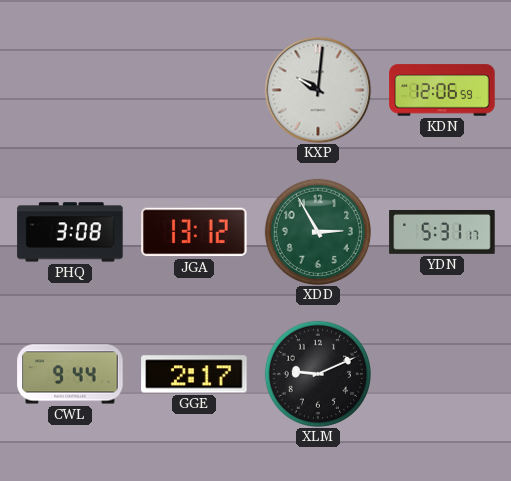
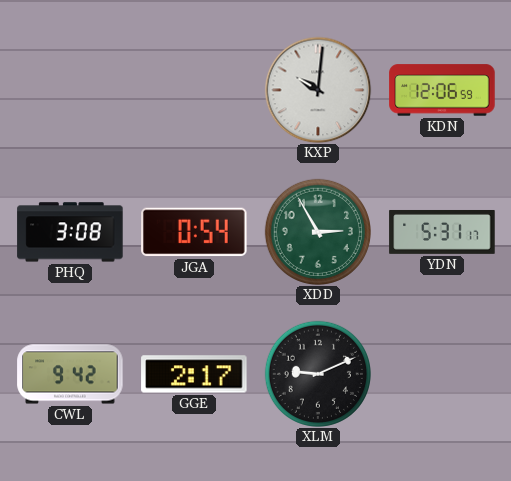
JGA: 13:12 -> 0:54
CWL: 9:44 -> 9:42
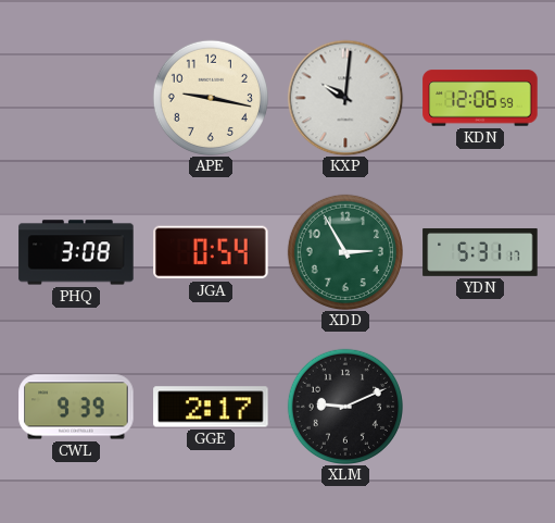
APE: none -> 9:17
CWL: 9:42 -> 9:39
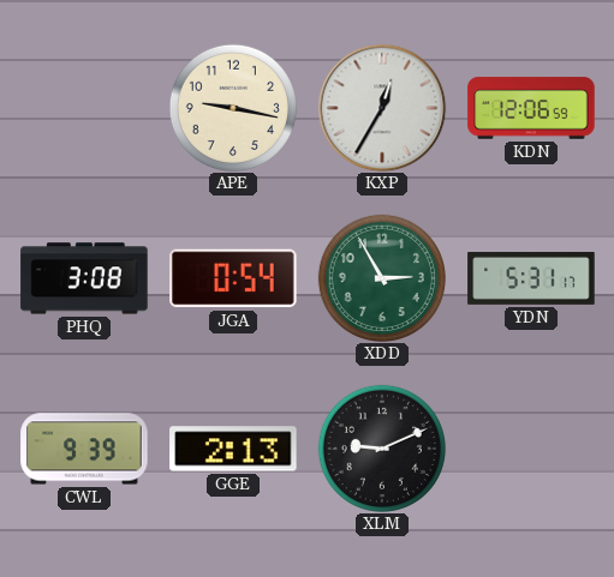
KXP: 10:01 -> 12:35
GGE: 2:17 -> 2:13
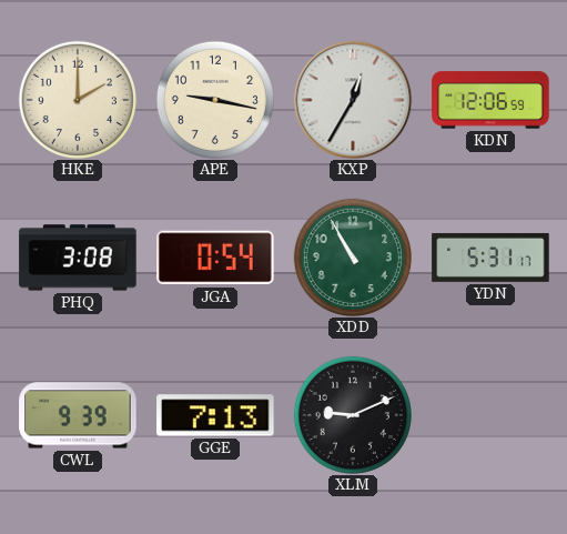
HKE: none -> 2:00
XDD: 2:55 -> 10:55
GGE: 2:13 -> 7:13
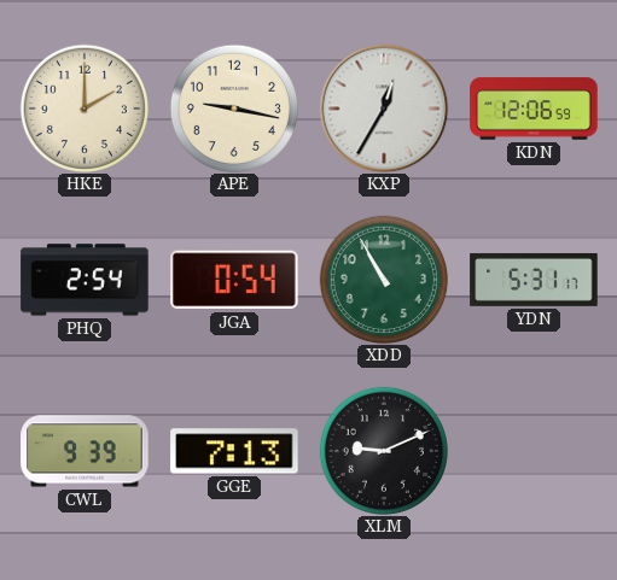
PHQ: 3:08 -> 2:54
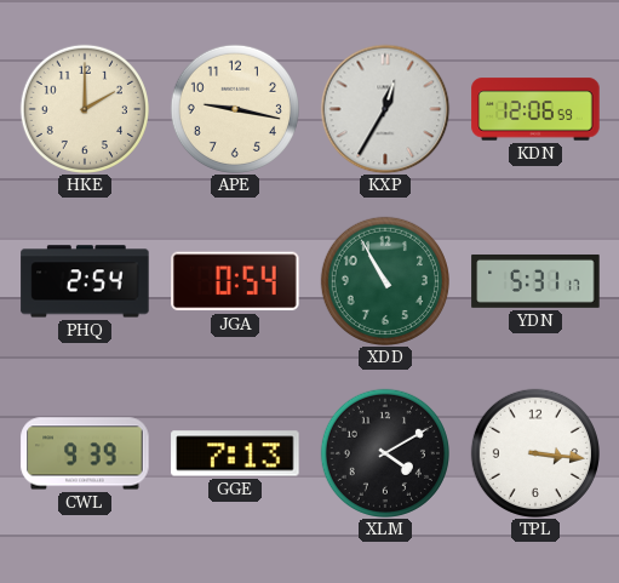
XLM: 9:11 -> 4:10
TPL: none -> 3:16
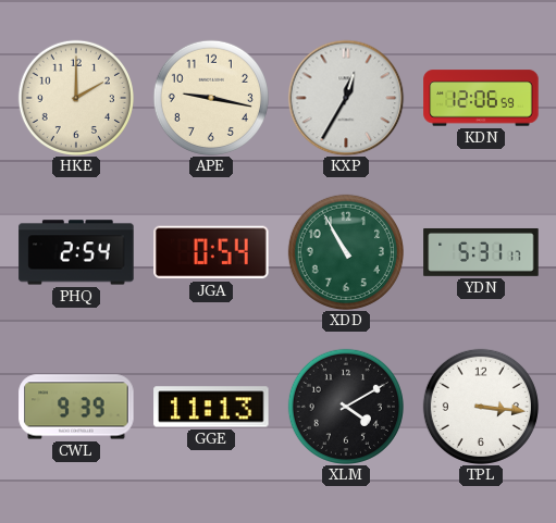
GGE: 7:13 -> 11:13
